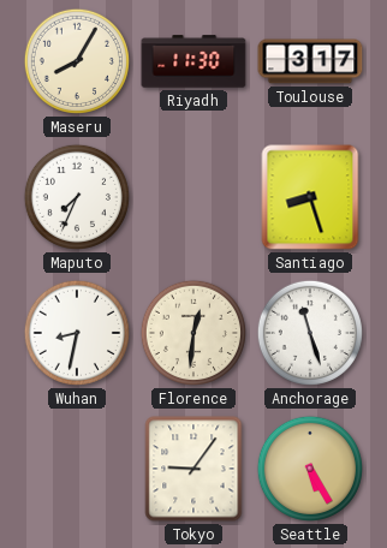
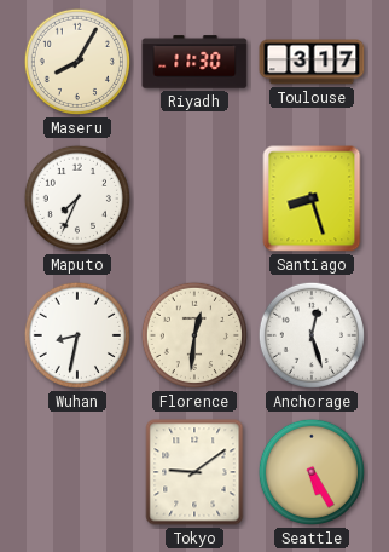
Anchorage: 11:27 -> 12:27
Tokyo: 9:06 -> 9:09
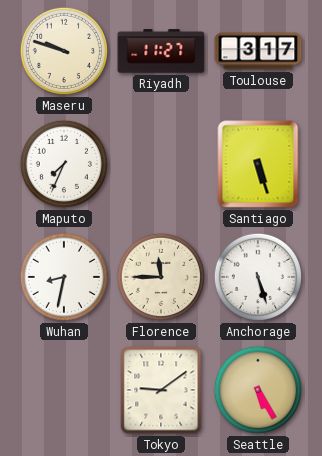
Maseru: 8:05 -> 9:48
Riyadh: 11:30 -> 11:27
Santiago: 8:27 -> 5:27
Florence: 12:31 -> 11:45
Anchorage: 12:27 -> 5:27
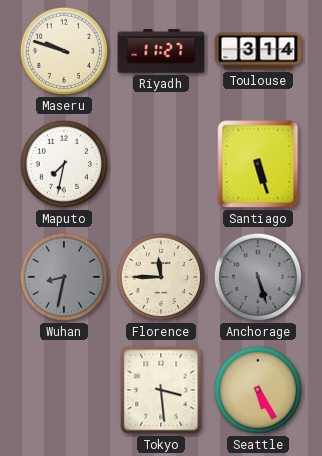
Toulouse: 3:17 -> 3:14
Maputo: 7:34 -> 7:32
Wuhan dial: white -> grey
Anchorage dial: white -> grey
Tokyo: 9:09 -> 3:29
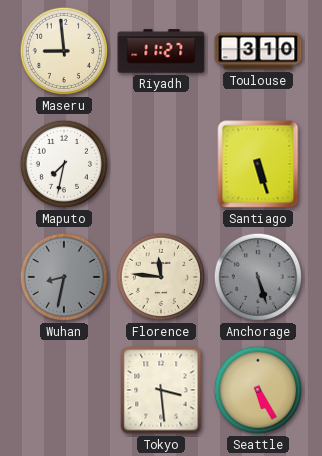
Maseru: 9:48 -> 8:59
Toulouse: 3:14 -> 3:10
Florence: 11:45 -> 11:46
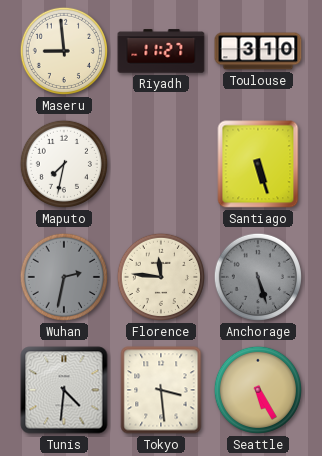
Wuhan: 8:32 -> 2:32
Tunis: none -> 4:31
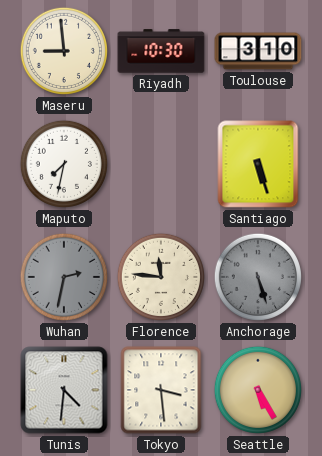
Riyadh: 11:27 -> 10:30
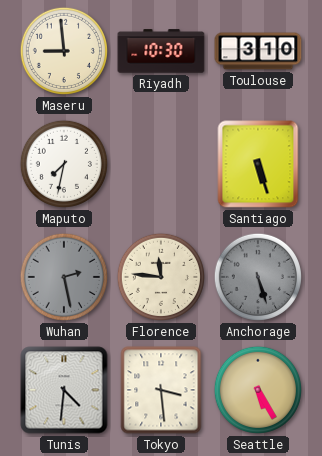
Wuhan: 2:32 -> 2:28
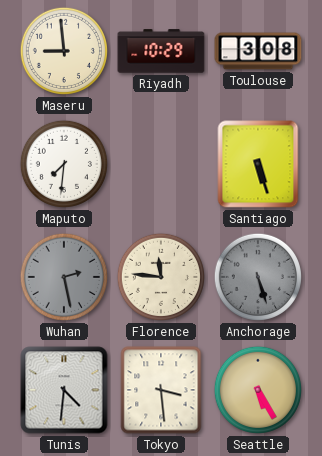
Riyadh: 10:30 -> 10:29
Toulouse: 3:10 -> 3:08
Maputo: 7:32 -> 7:31
